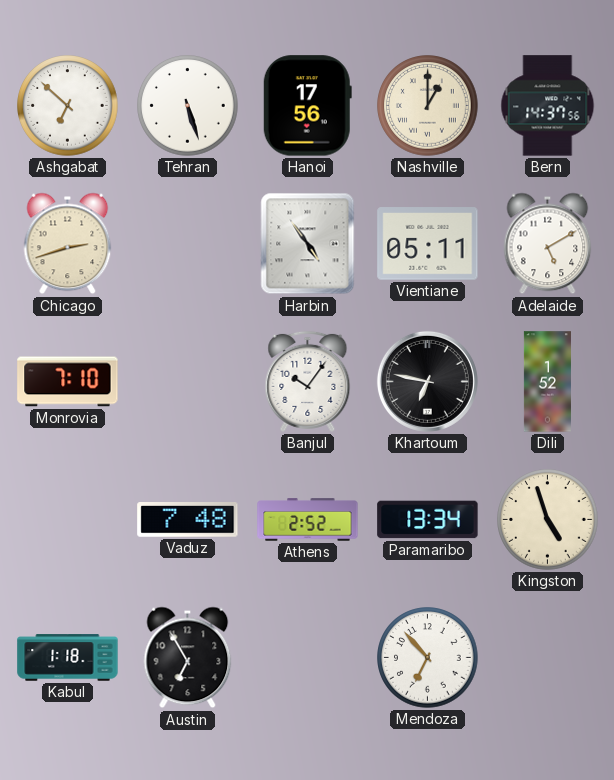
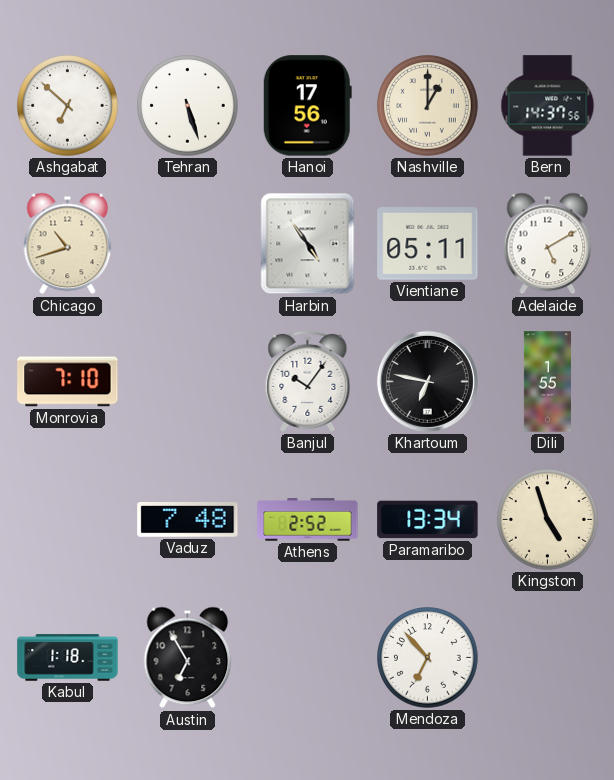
Chicago: 2:42 -> 10:42
Dili: 1:52 -> 1:55
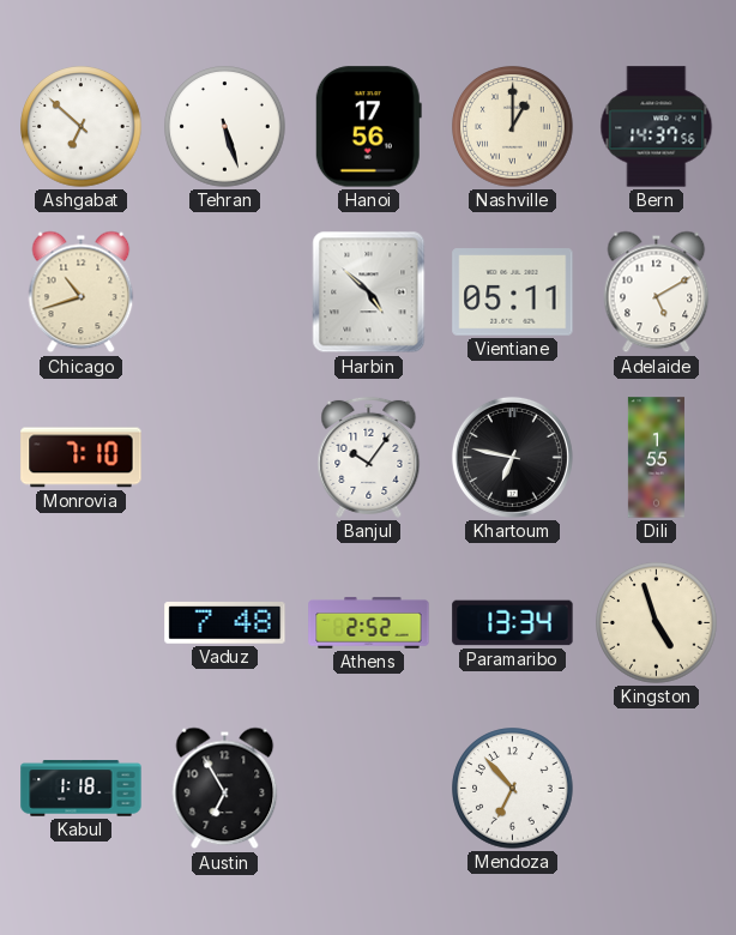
Harbin: 4:54 -> 4:52
